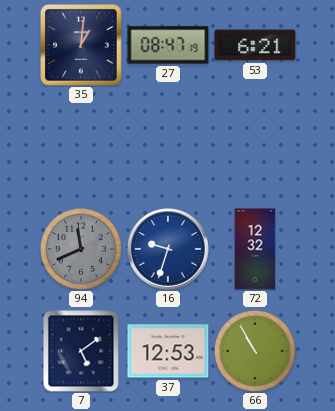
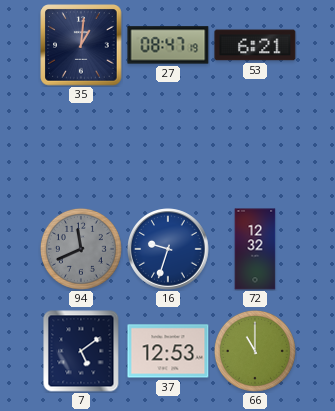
66: 10:55 -> 11:00
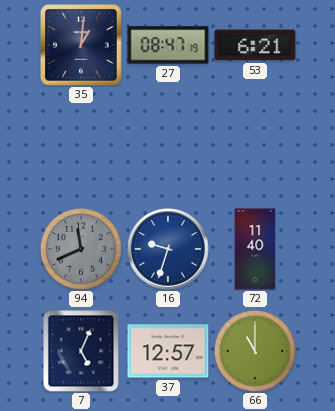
72: 12:32 -> 11:40
7: 5:09 -> 5:04
37: 12:53 -> 12:57
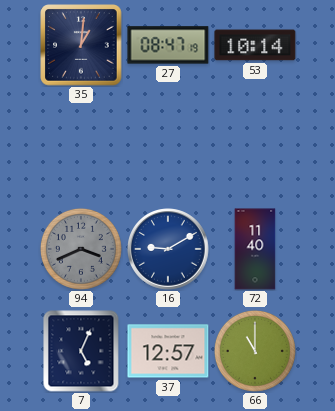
53: 6:21 -> 10:14
94: 11:41 -> 3:41
16: 9:33 -> 9:10
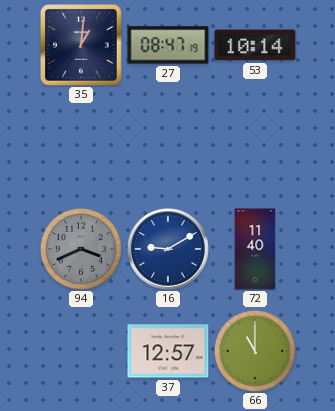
7: 5:04 -> none
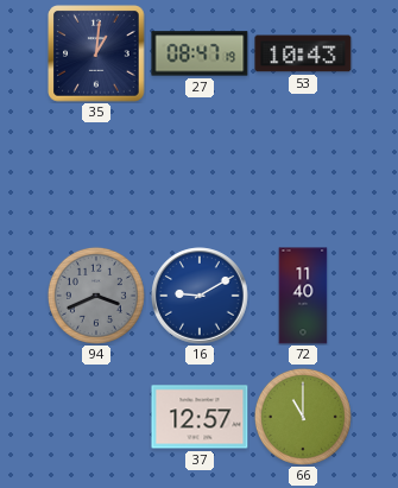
53: 10:14 -> 10:43
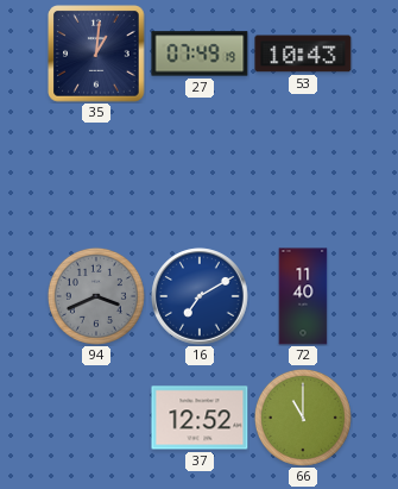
27: 08:47 -> 07:49
16: 9:10 -> 7:10
37: 12:57 -> 12:52
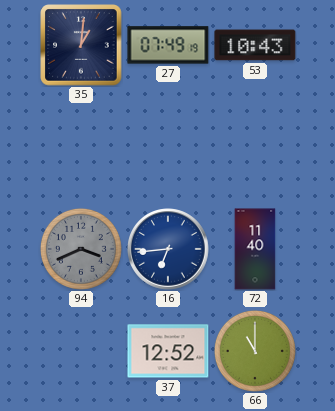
16: 7:10 -> 6:44
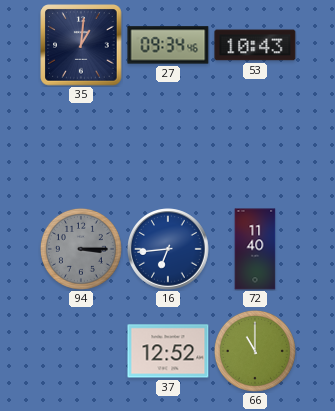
27: 07:49 -> 09:34
94: 3:41 -> 3:15
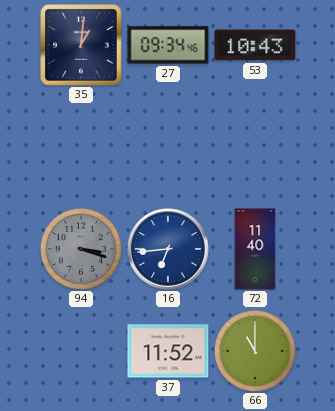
94: 3:15 -> 3:18
37: 12:52 -> 11:52
